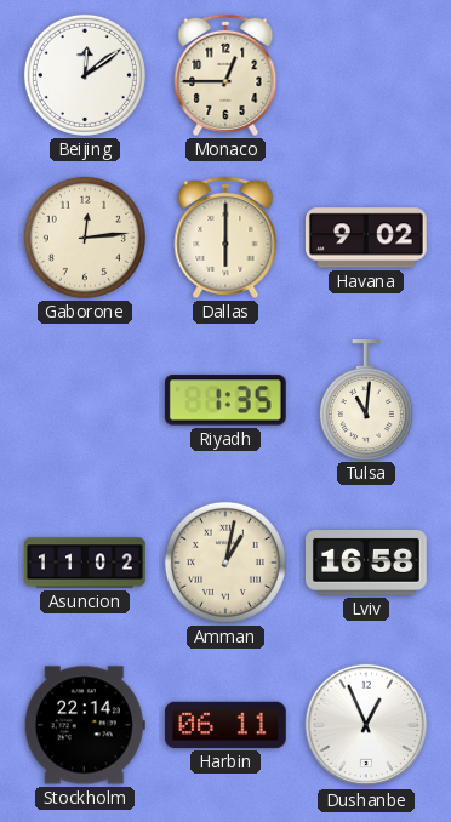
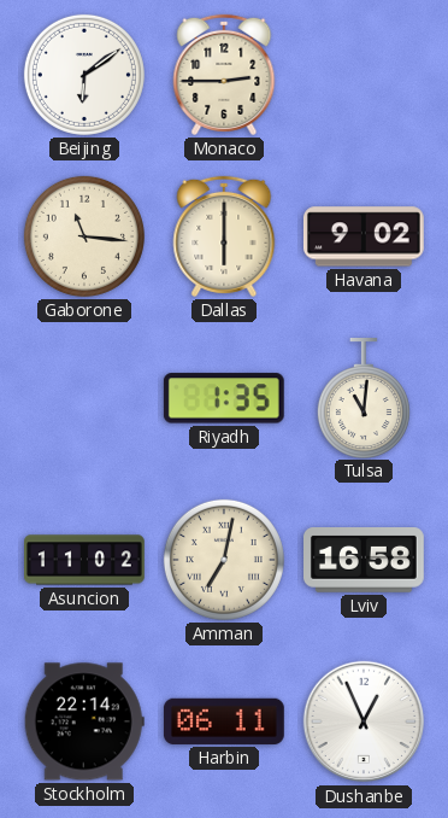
Beijing: 12:09 -> 6:09
Monaco: 12:45 -> 2:45
Gaborone: 12:14 -> 11:16
Amman: 1:02 -> 7:02
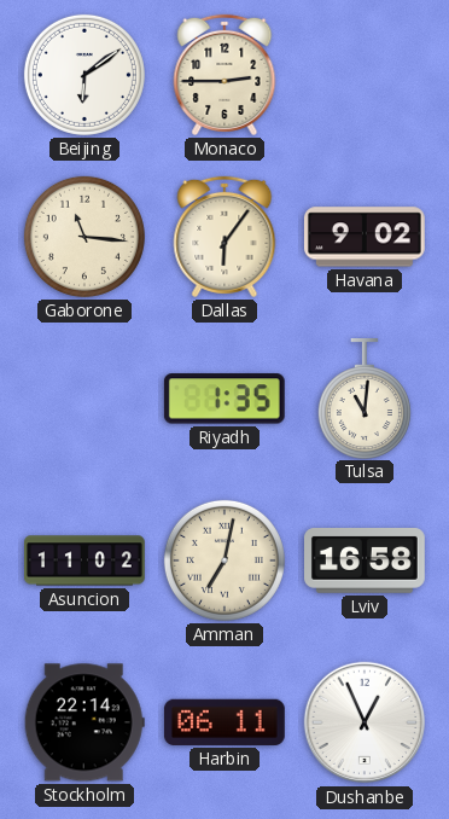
Dallas: 6:00 -> 6:06
